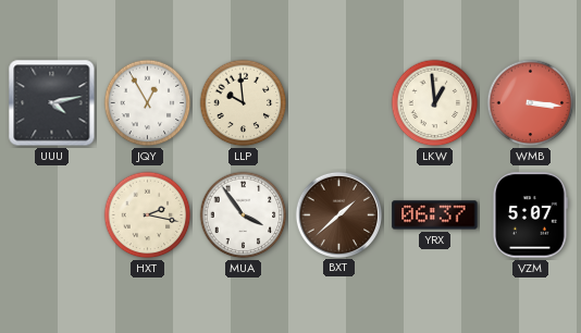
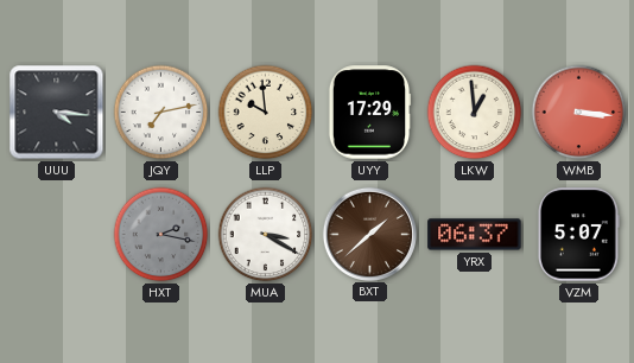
UUU: 4:13 -> 4:16
JQY: 12:55 -> 7:13
UYY: none -> 17:29
HXT dial: cream -> grey
MUA: 3:54 -> 3:20
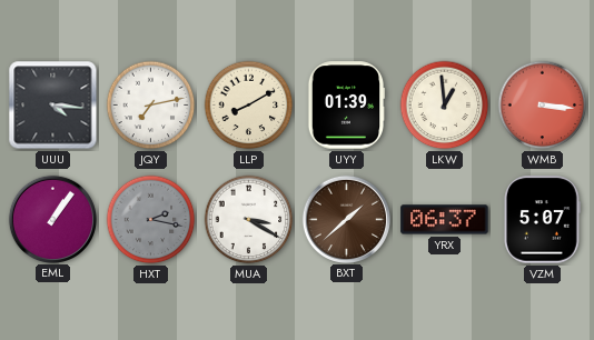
LLP: 9:59 -> 8:10
UYY: 17:29 -> 01:39
EML: none -> 1:06
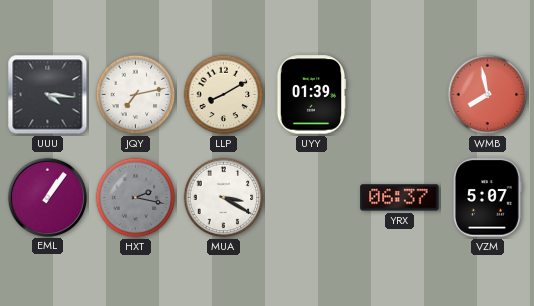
LKW: 12:59 -> none
WMB: 3:16 -> 7:58
BXT: 1:38 -> none
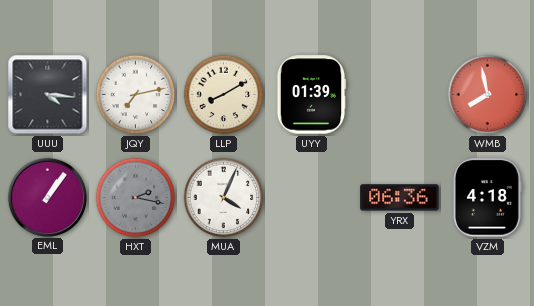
MUA: 3:20 -> 4:04
YRX: 06:37 -> 06:36
VZM: 5:07 -> 4:18
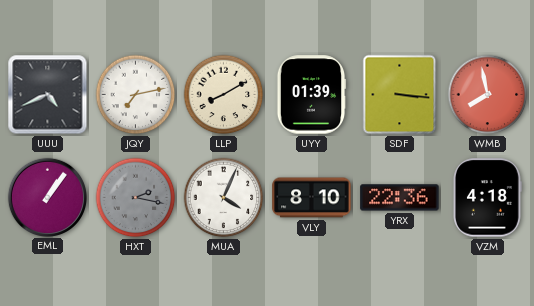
UUU: 4:16 -> 4:41
SDF: none -> 3:16
VLY: none -> 8:10
YRX: 06:36 -> 22:36
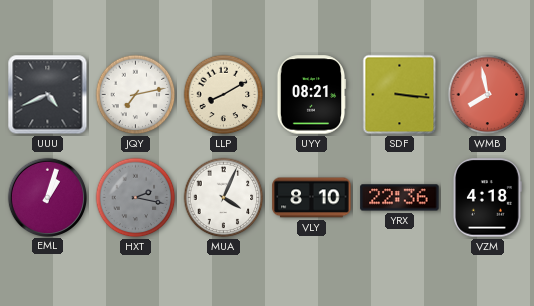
UYY: 01:39 -> 08:21
EML: 1:06 -> 1:03
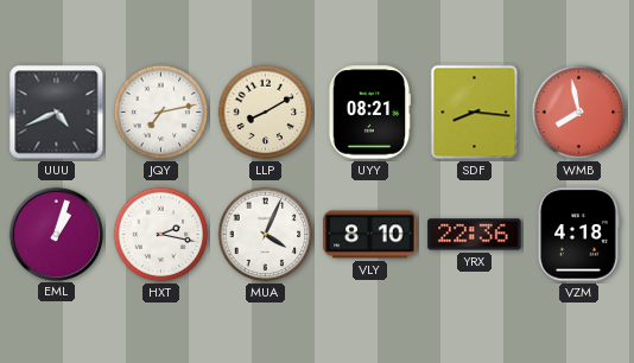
SDF: 3:16 -> 8:16
HXT dial: grey -> white
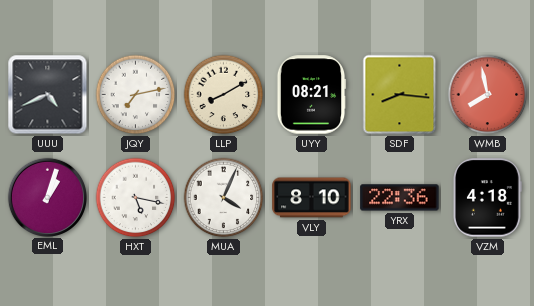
HXT: 2:17 -> 5:17
